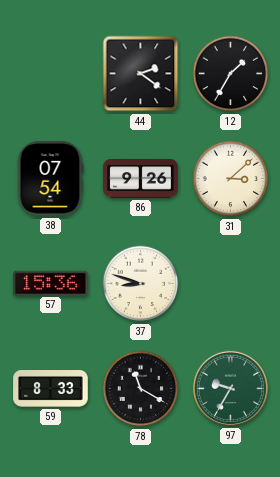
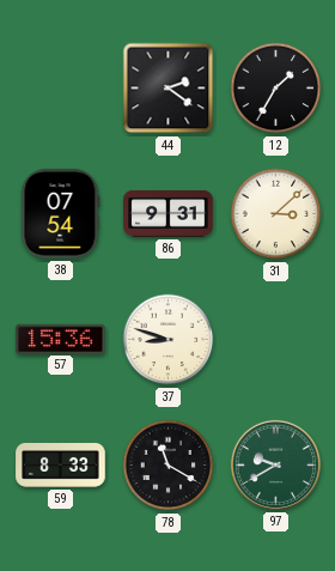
86: 9:26 -> 9:31
97: 9:35 -> 9:40
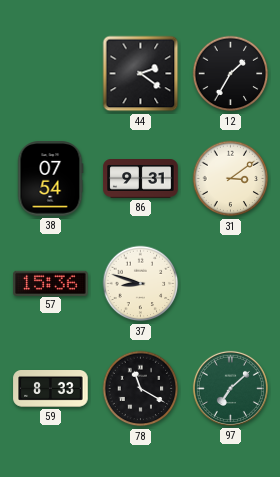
31: 3:08 -> 3:09
97: 9:40 -> 7:08
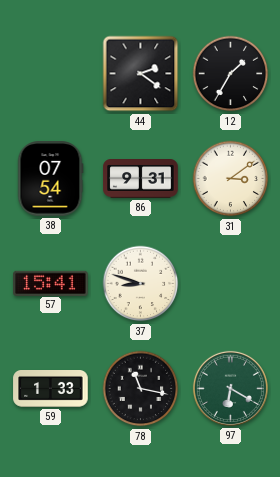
57: 15:36 -> 15:41
59: 8:33 -> 1:33
78: 11:20 -> 11:17
97: 7:08 -> 6:20
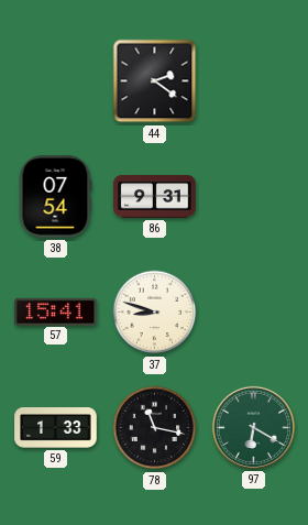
12: 1:35 -> none
31: 3:09 -> none
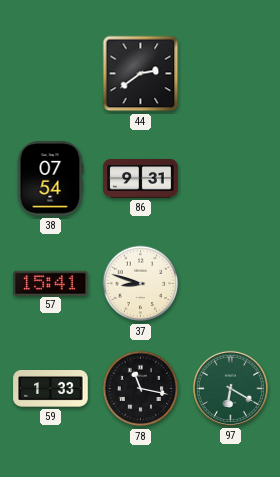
44: 2:21 -> 2:39
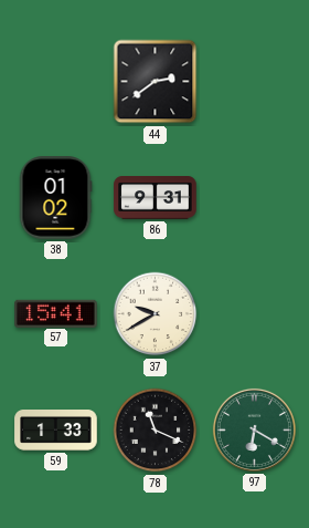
38: 07:54 -> 01:02
37: 8:48 -> 9:40
78: 11:17 -> 11:19
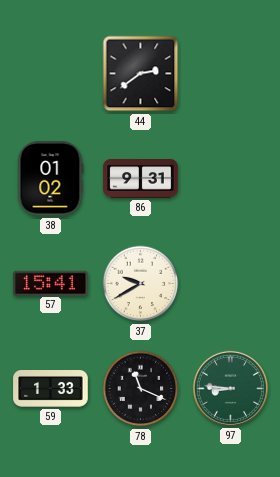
97: 6:20 -> 8:46
